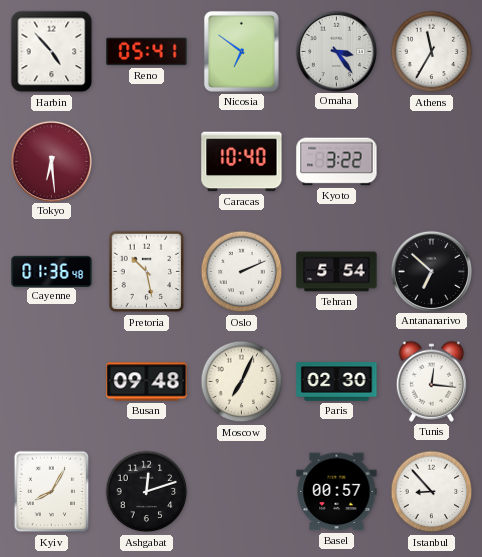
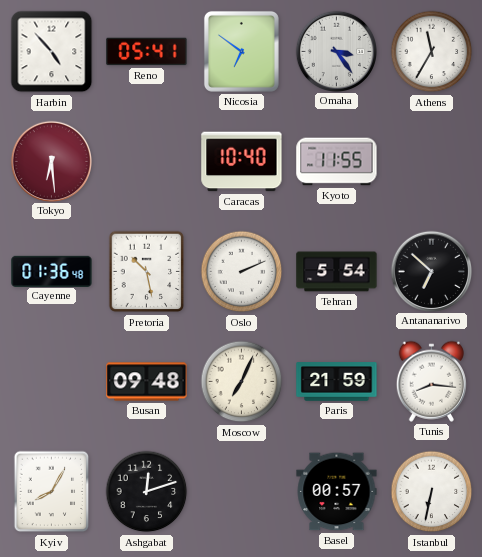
Kyoto: 3:22 -> 11:55
Paris: 02:30 -> 21:59
Tunis: 12:16 -> 8:16
Istanbul: 8:53 -> 6:32
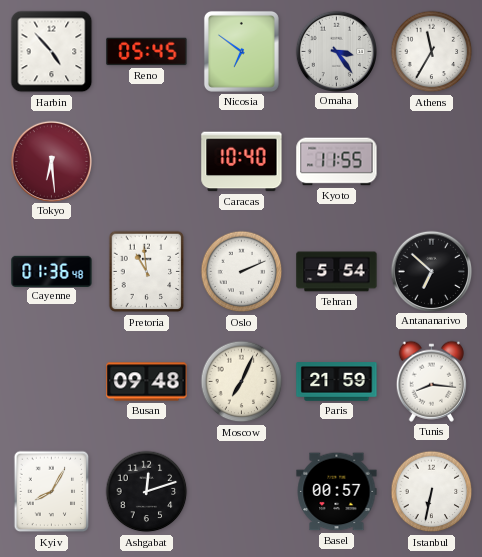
Reno: 05:41 -> 05:45
Pretoria: 10:28 -> 10:59
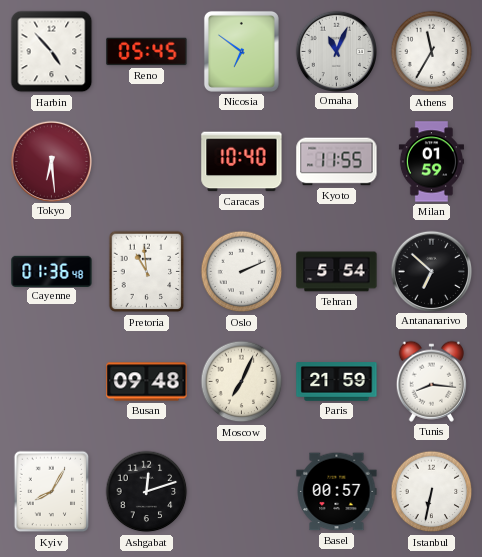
Omaha: 3:24 -> 11:04
Milan: none -> 01:59
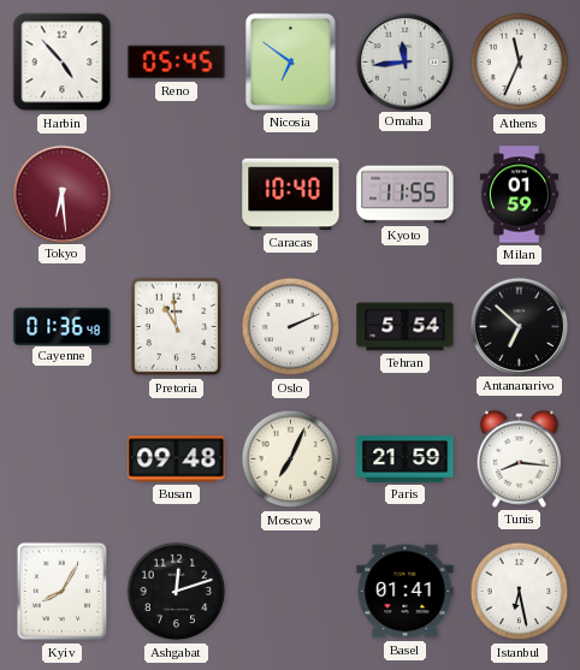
Omaha: 11:04 -> 11:44
Athens: 11:35 -> 11:34
Basel: 00:57 -> 01:41
Istanbul: 6:32 -> 6:28
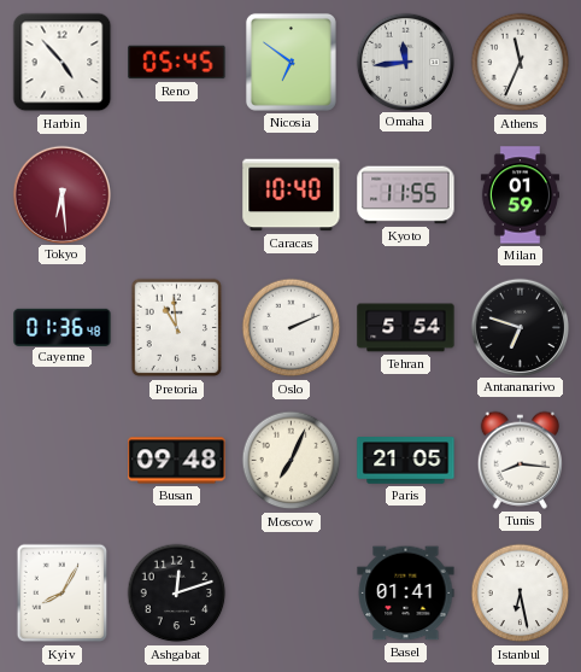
Antananarivo: 6:52 -> 6:48
Paris: 21:59 -> 21:05
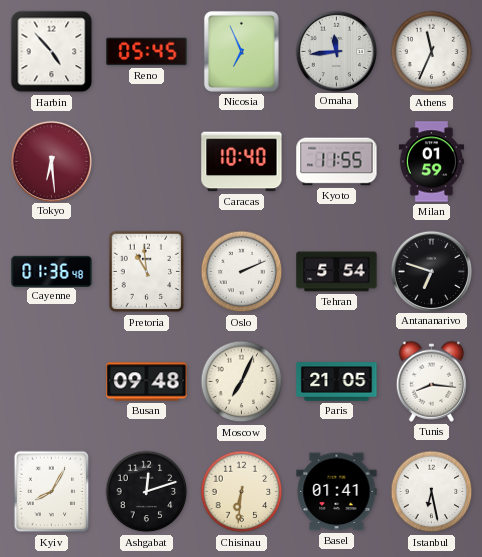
Nicosia: 6:51 -> 6:56
Chisinau: none -> 6:31
